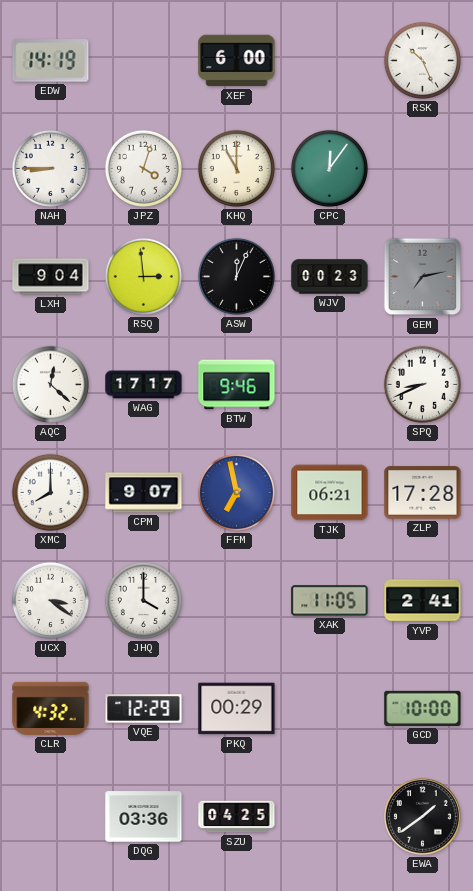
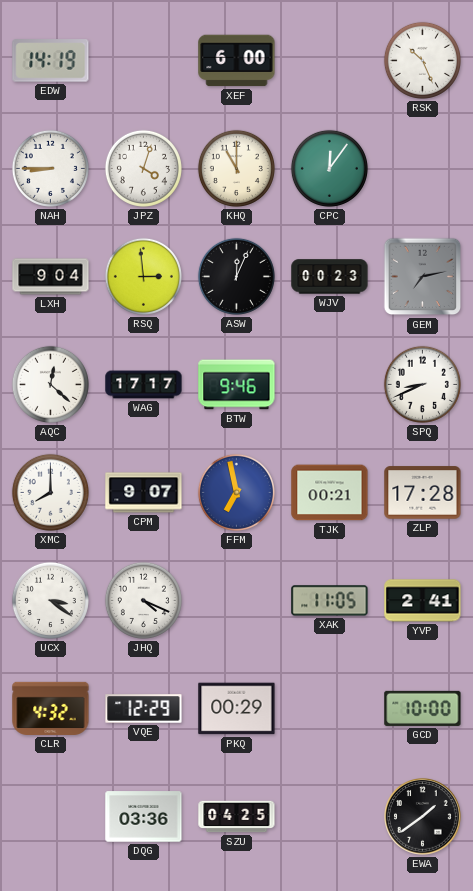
TJK: 06:21 -> 00:21
JHQ: 4:00 -> 4:19
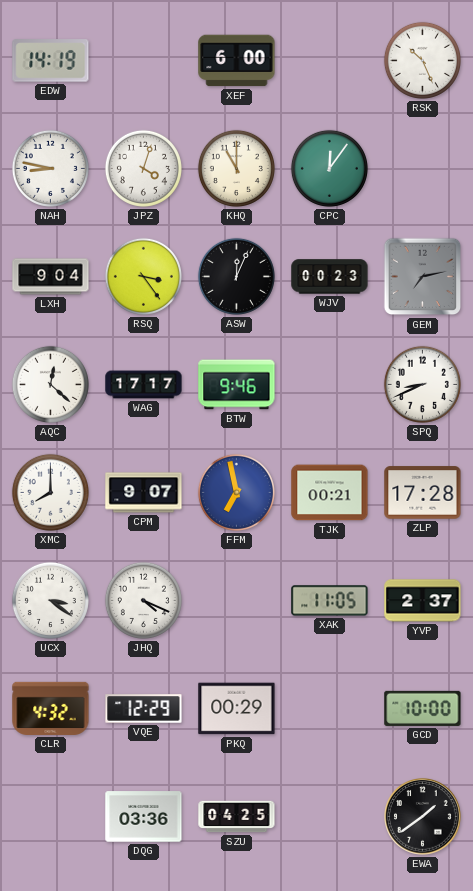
NAH: 8:45 -> 8:47
RSQ: 2:59 -> 3:24
YVP: 2:41 -> 2:37
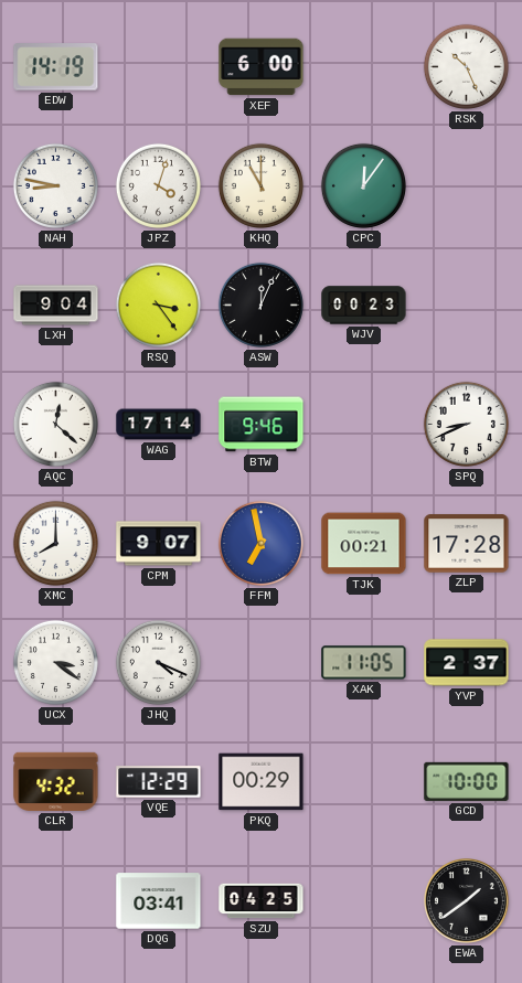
GEM: 7:13 -> none
WAG: 17:17 -> 17:14
DQG: 03:36 -> 03:41
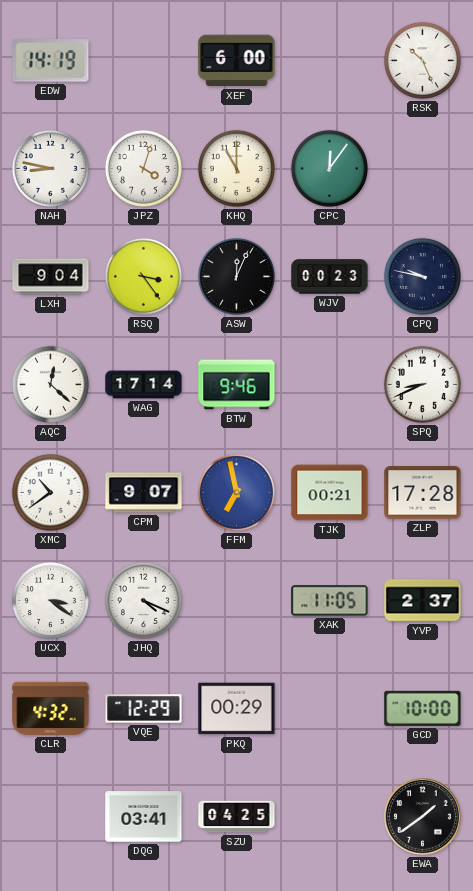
CPQ: none -> 9:47
XMC: 8:00 -> 10:39
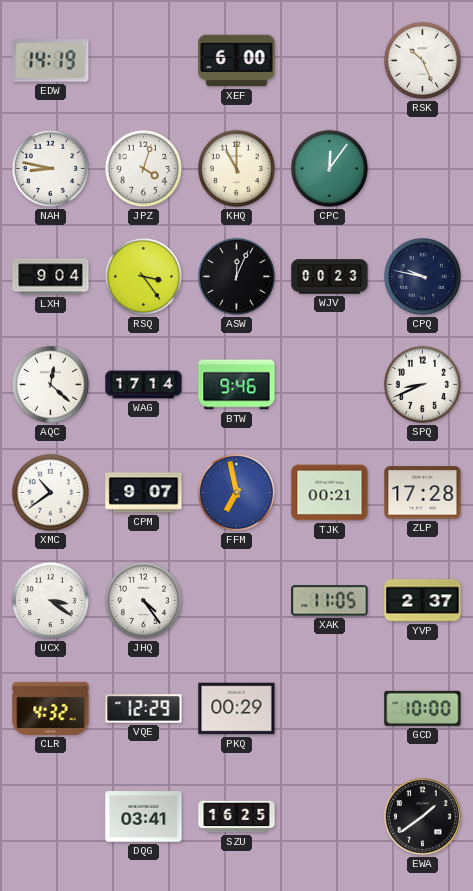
JHQ: 4:19 -> 4:24
SZU: 04:25 -> 16:25
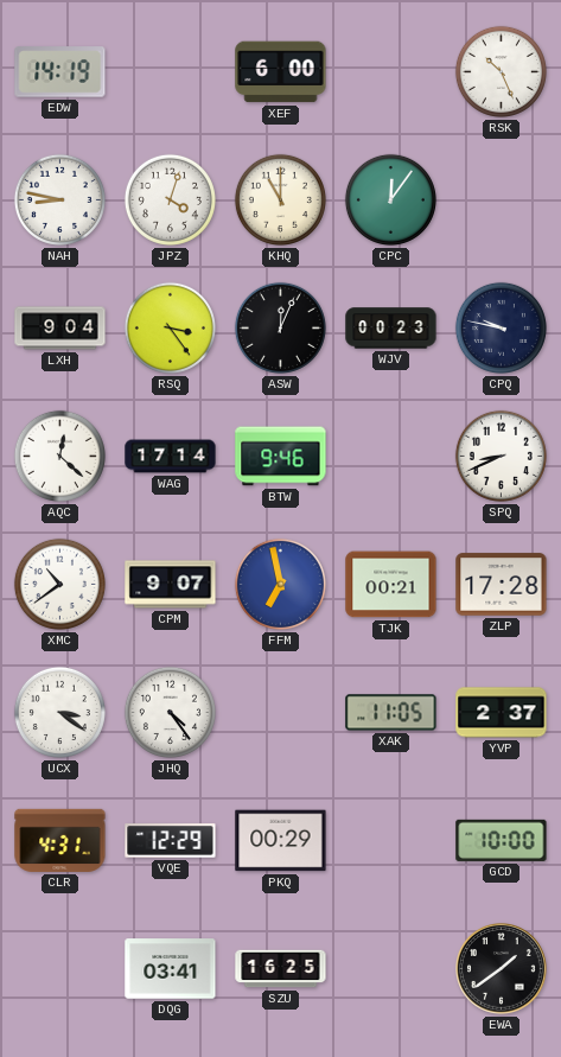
CLR: 4:32 -> 4:31
